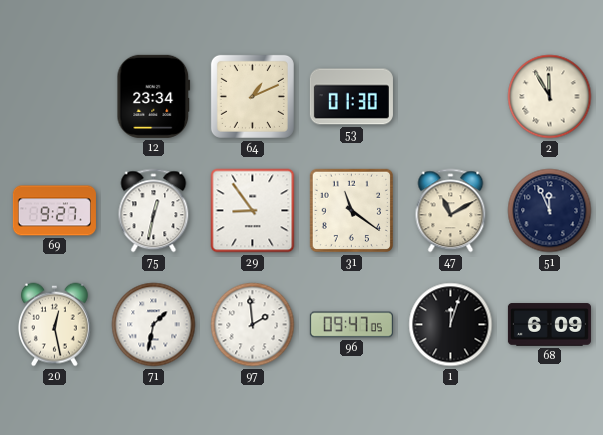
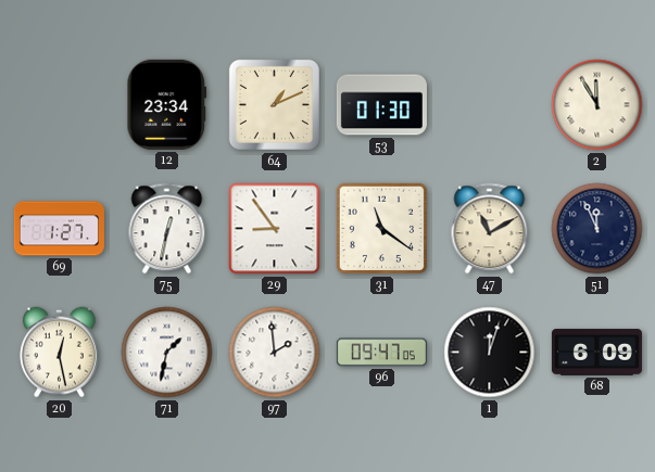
69: 9:27 -> 1:27
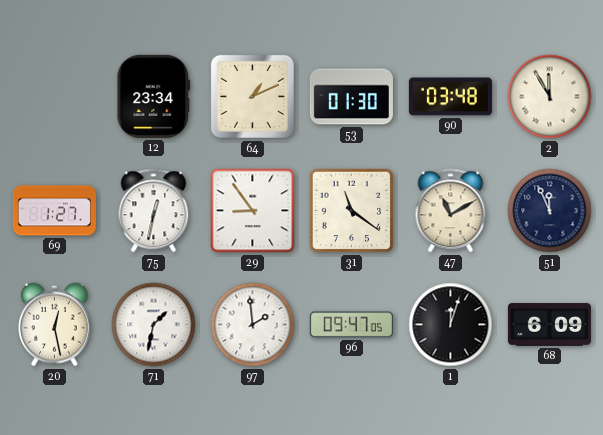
90: none -> 03:48
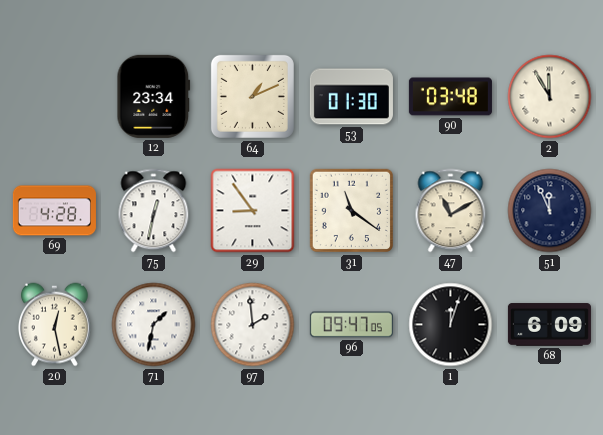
69: 1:27 -> 4:28
